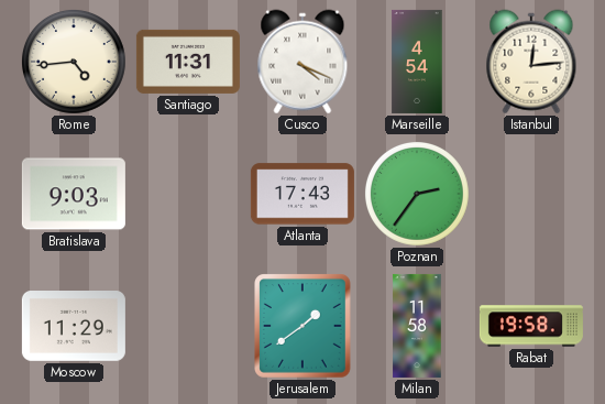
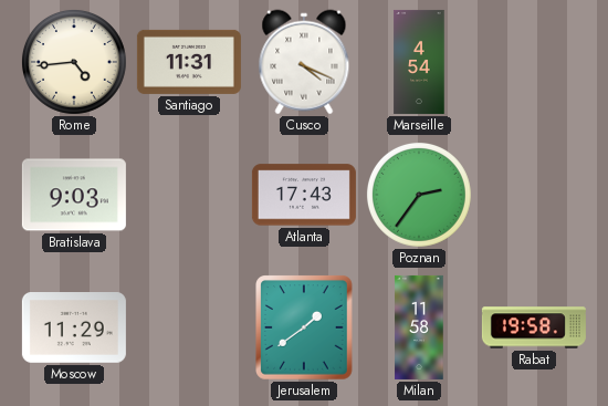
Istanbul: 12:14 -> none
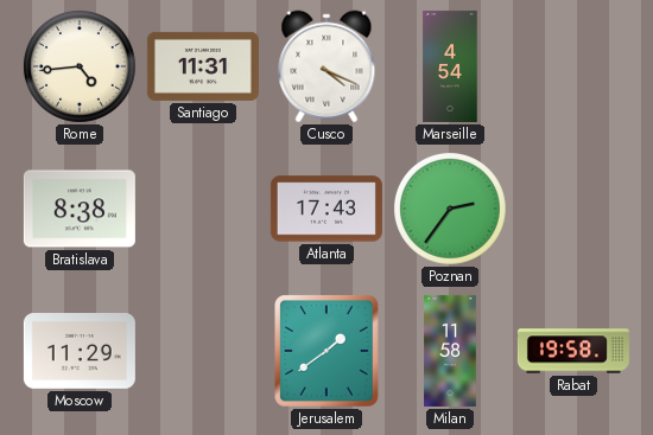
Bratislava: 9:03 -> 8:38
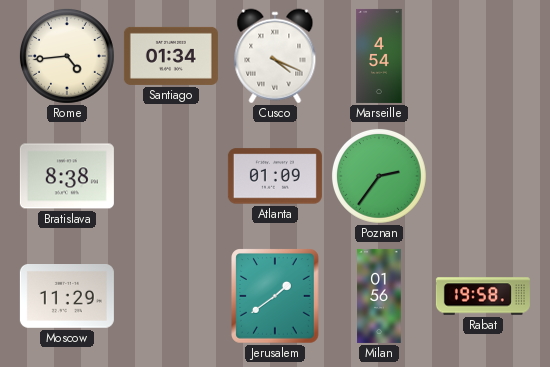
Santiago: 11:31 -> 01:34
Atlanta: 17:43 -> 01:09
Milan: 11:58 -> 01:56
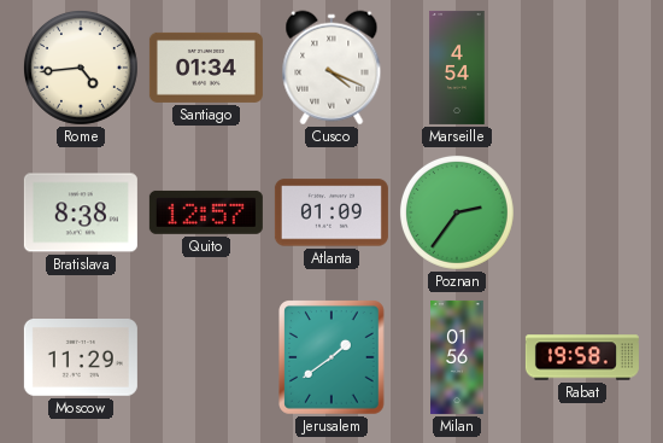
Quito: none -> 12:57
